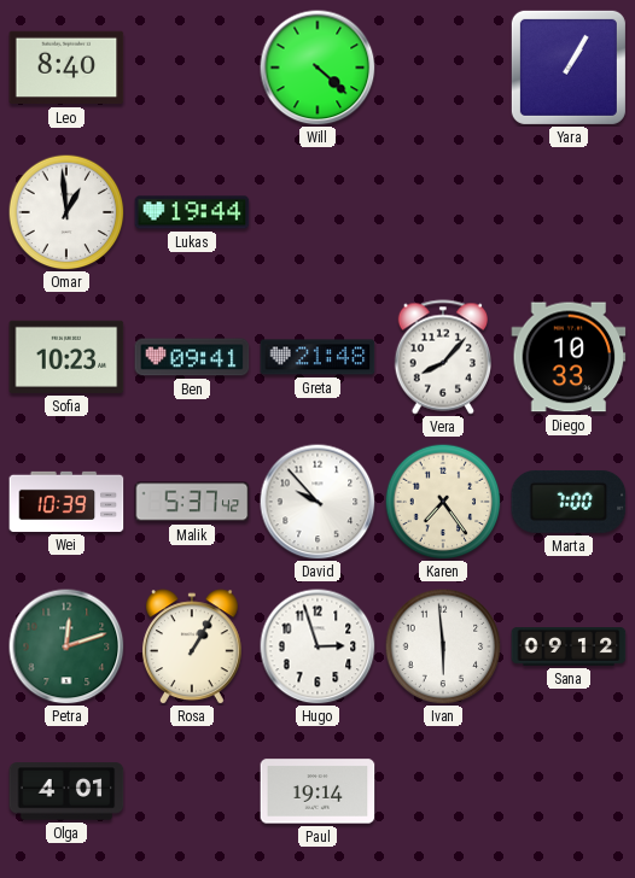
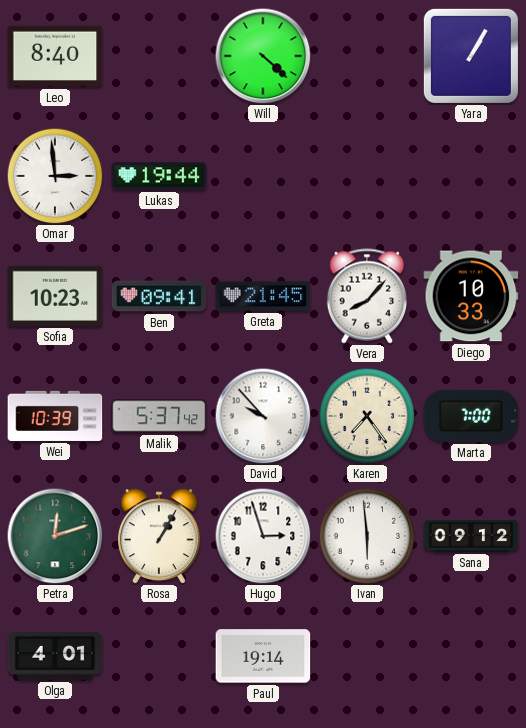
Omar: 12:59 -> 2:59
Greta: 21:48 -> 21:45
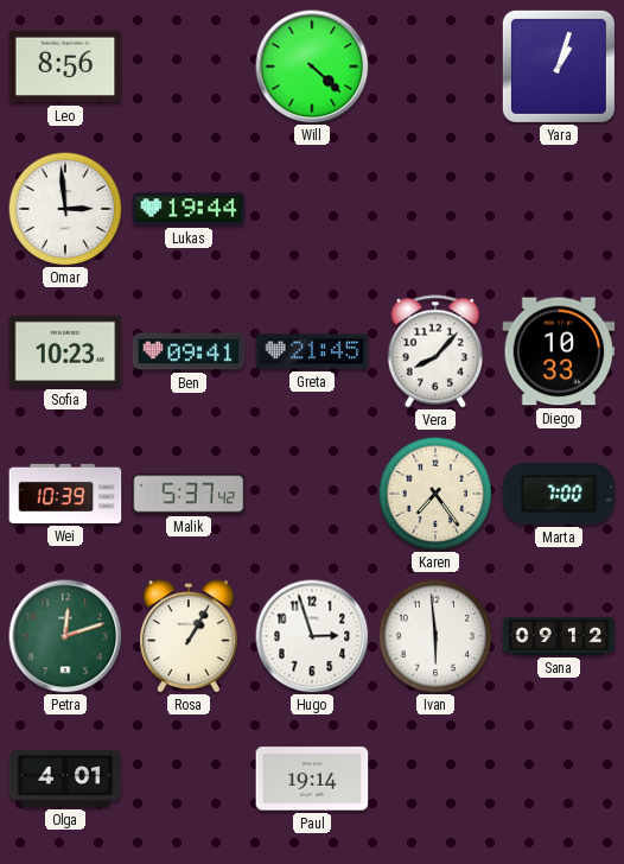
Leo: 8:40 -> 8:56
Yara: 1:05 -> 1:03
David: 9:53 -> none
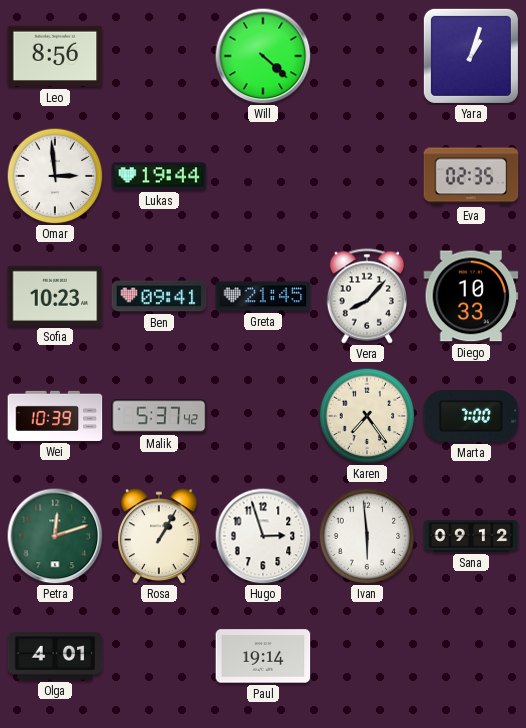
Eva: none -> 02:35
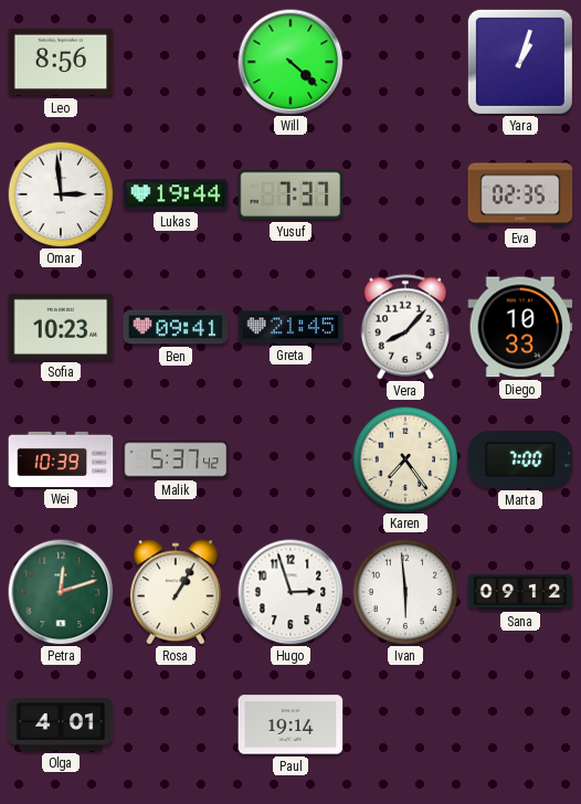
Yusuf: none -> 7:37
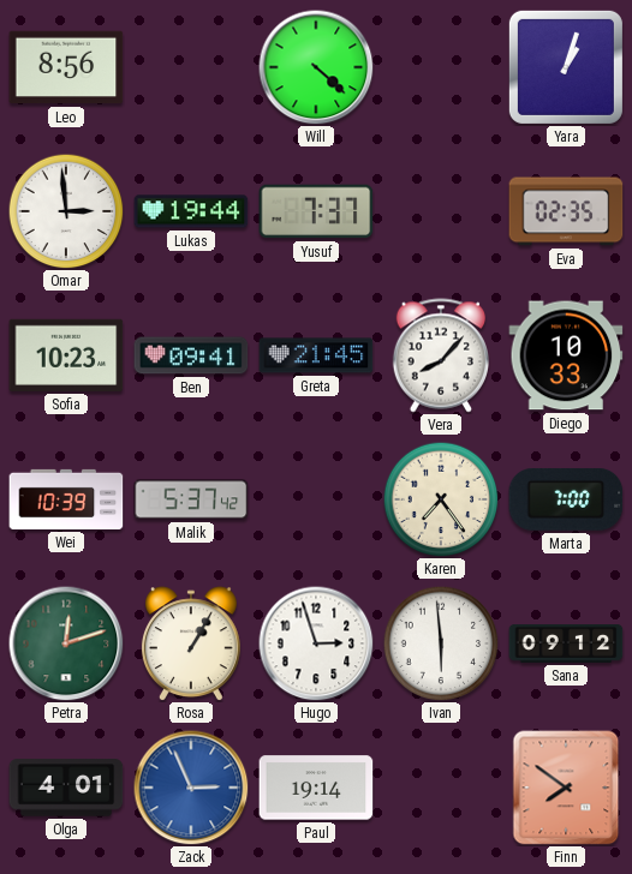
Zack: none -> 2:56
Finn: none -> 7:51
